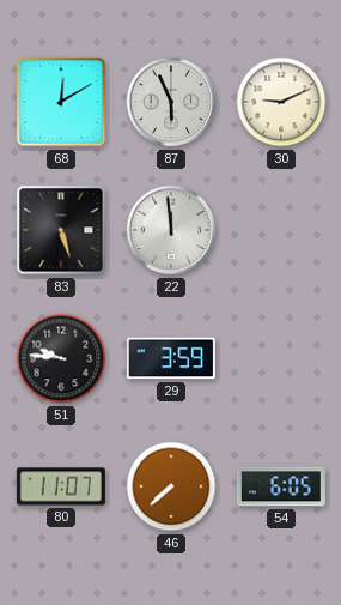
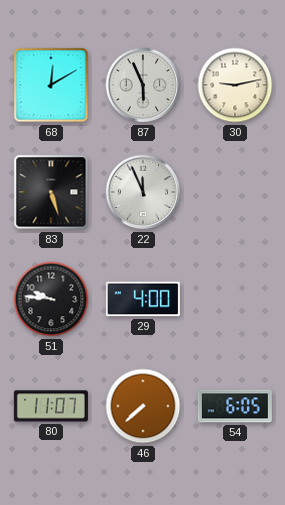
30: 9:11 -> 9:13
22: 11:59 -> 11:56
29: 3:59 -> 4:00
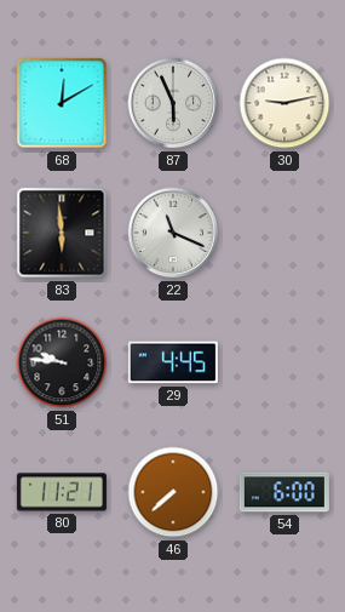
83: 5:27 -> 5:59
22: 11:56 -> 11:19
29: 4:00 -> 4:45
80: 11:07 -> 11:21
54: 6:05 -> 6:00
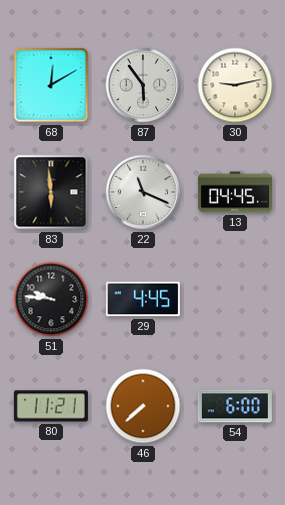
87: 5:56 -> 5:54
13: none -> 04:45
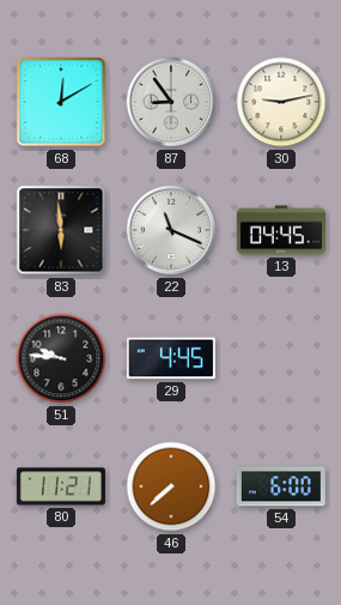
87: 5:54 -> 8:54
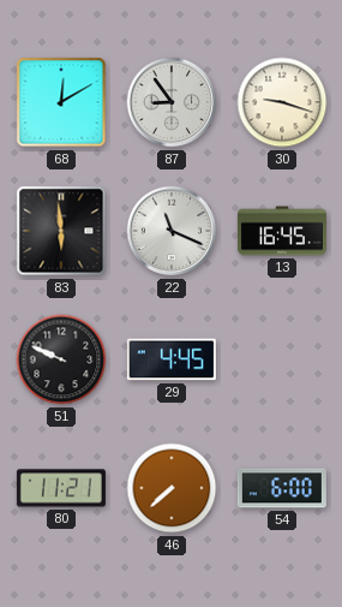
30: 9:13 -> 9:18
13: 04:45 -> 16:45
51: 9:46 -> 9:49
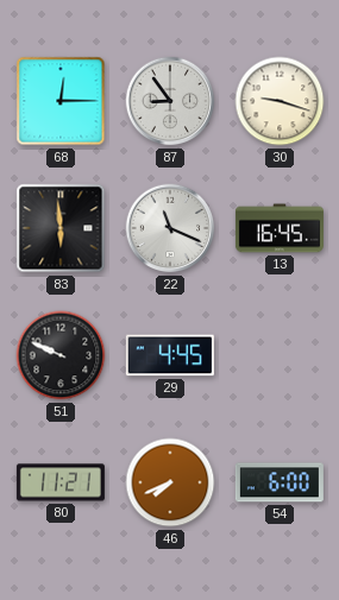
68: 12:10 -> 12:15
46: 7:38 -> 7:41
